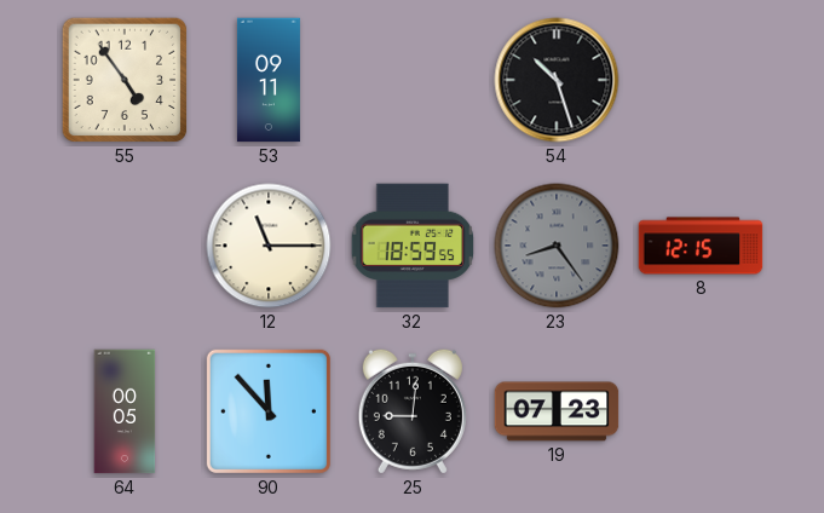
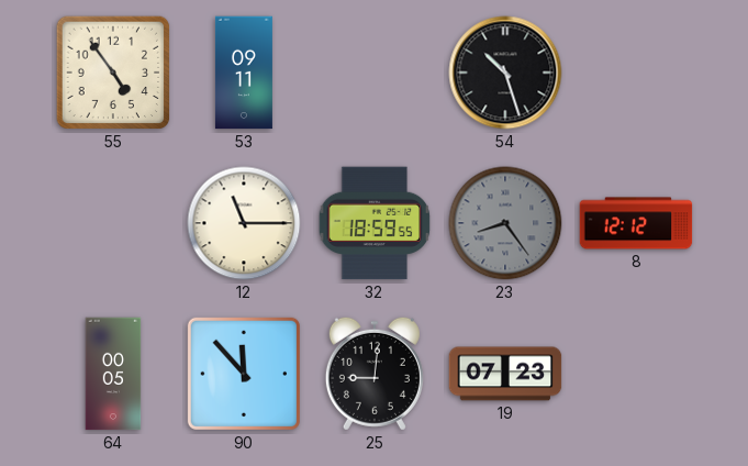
8: 12:15 -> 12:12
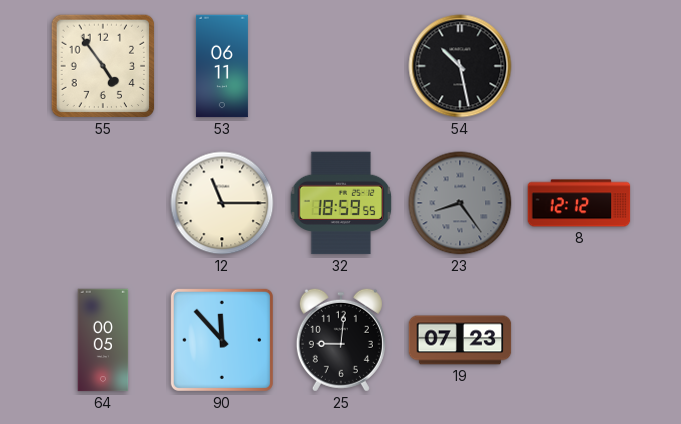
53: 09:11 -> 06:11
54: 10:27 -> 10:28
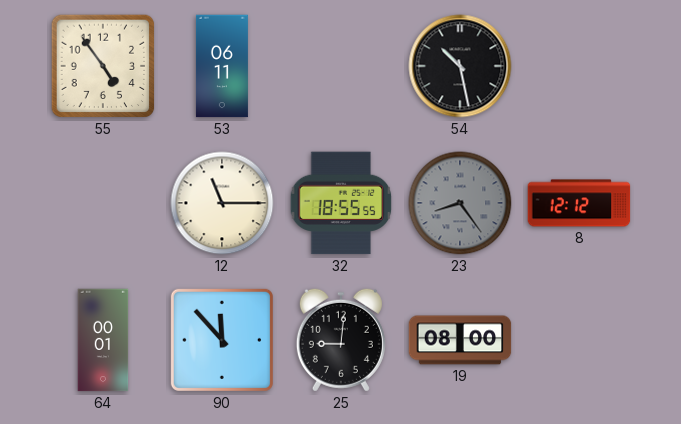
32: 18:59 -> 18:55
64: 00:05 -> 00:01
19: 07:23 -> 08:00
